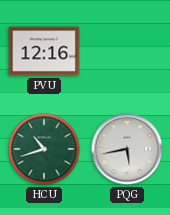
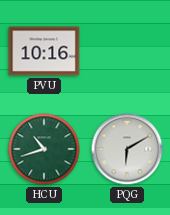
PVU: 12:16 -> 10:16
PQG: 5:43 -> 6:10
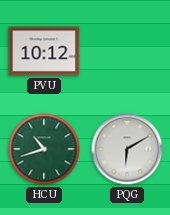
PVU: 10:16 -> 10:12
